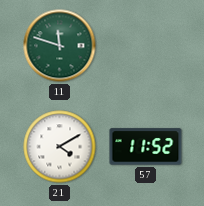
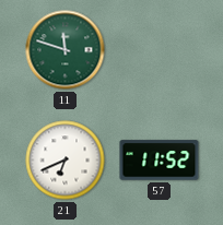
21: 4:10 -> 6:41
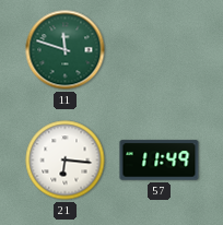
21: 6:41 -> 6:16
57: 11:52 -> 11:49
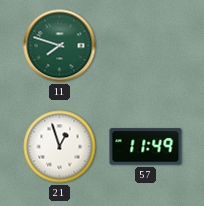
11: 11:48 -> 7:48
21: 6:16 -> 12:57
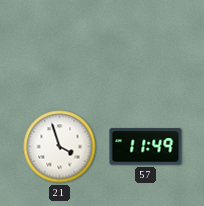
11: 7:48 -> none
21: 12:57 -> 3:57
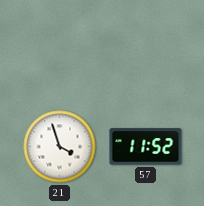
57: 11:49 -> 11:52
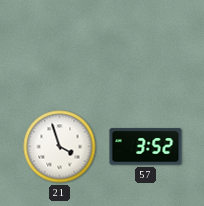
57: 11:52 -> 3:52
